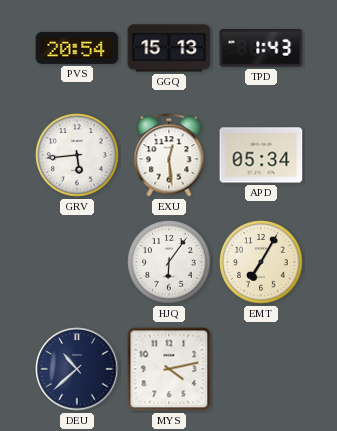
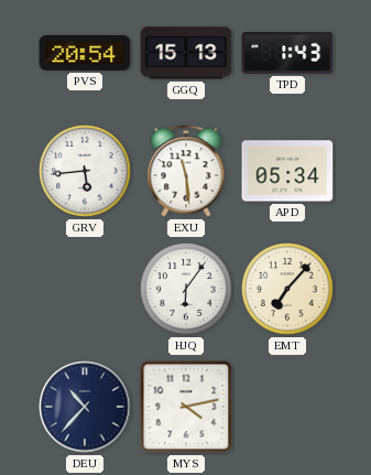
EXU: 12:29 -> 11:29
EMT: 7:05 -> 7:07
DEU: 10:38 -> 10:37
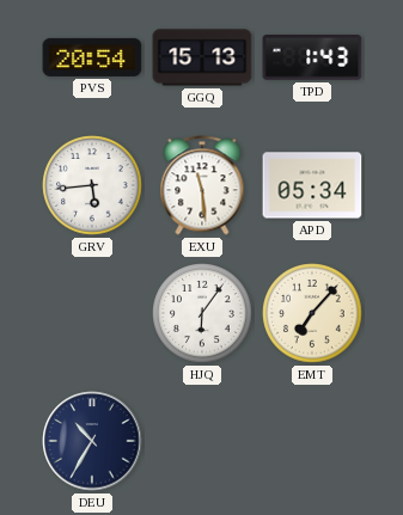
DEU: 10:37 -> 10:35
MYS: 4:13 -> none
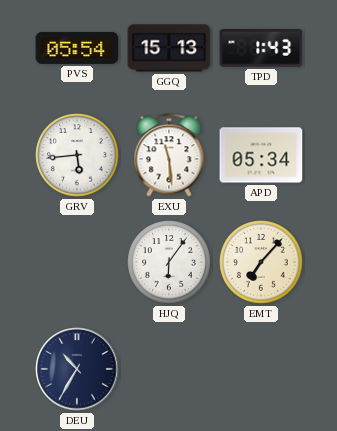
PVS: 20:54 -> 05:54
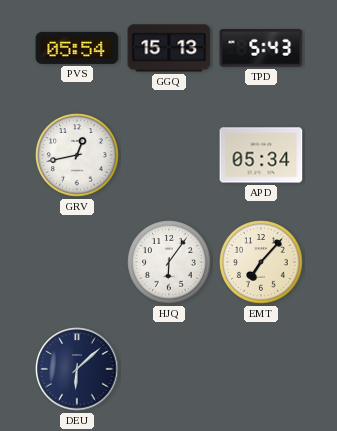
TPD: 1:43 -> 5:43
GRV: 5:44 -> 12:43
EXU: 11:29 -> none
DEU: 10:35 -> 6:08
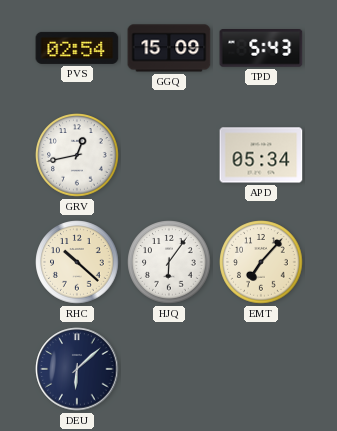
PVS: 05:54 -> 02:54
GGQ: 15:13 -> 15:09
RHC: none -> 10:22
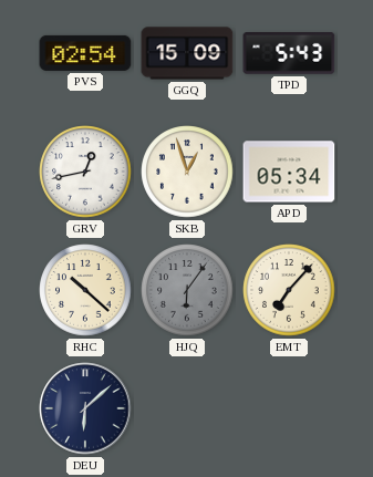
SKB: none -> 12:57
HJQ dial: white -> grey
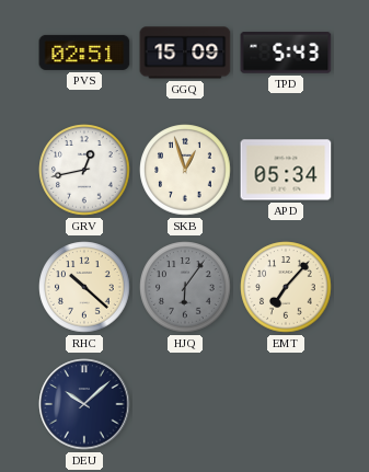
PVS: 02:54 -> 02:51
DEU: 6:08 -> 10:08
